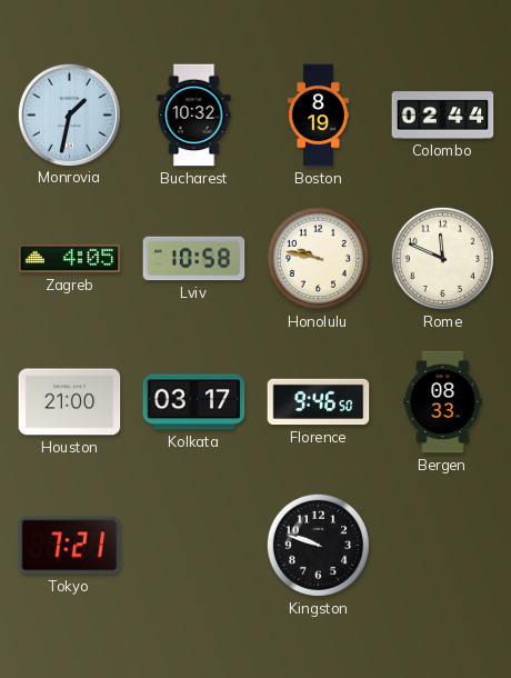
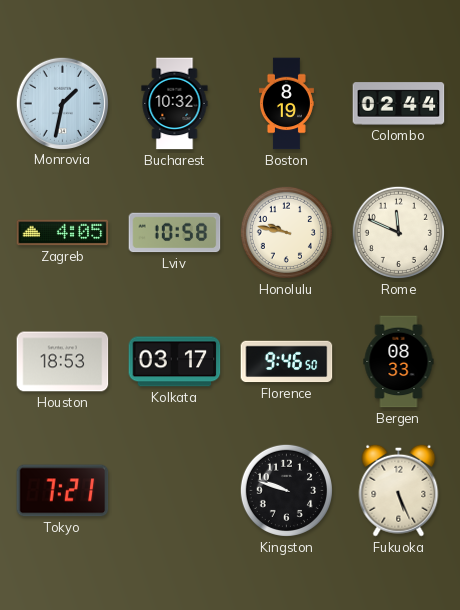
Houston: 21:00 -> 18:53
Fukuoka: none -> 5:26
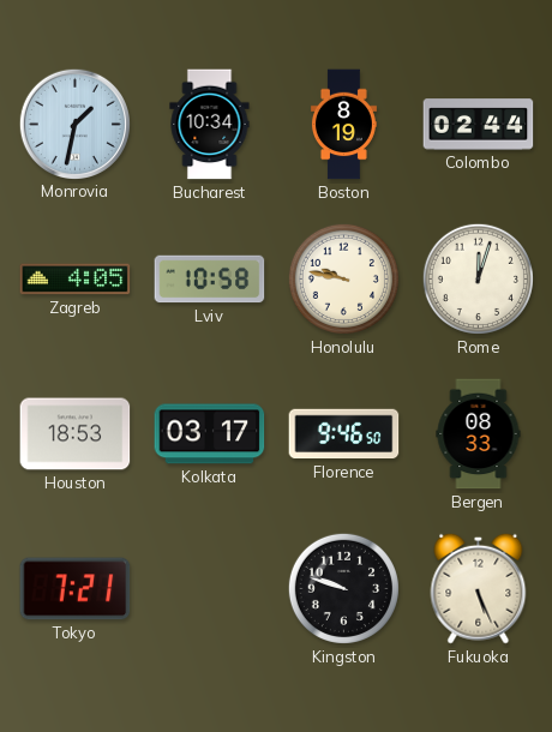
Bucharest: 10:32 -> 10:34
Rome: 11:49 -> 12:03
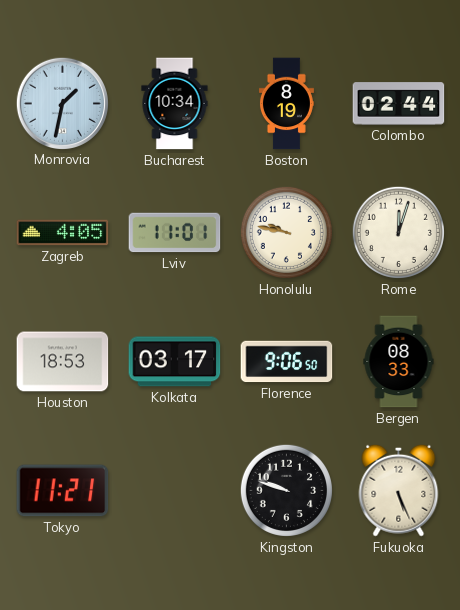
Lviv: 10:58 -> 11:01
Florence: 9:46 -> 9:06
Tokyo: 7:21 -> 11:21
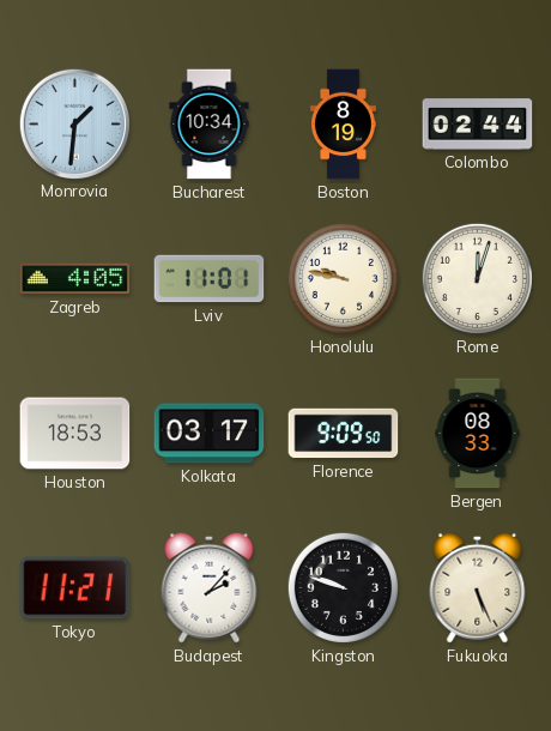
Monrovia: 1:32 -> 1:31
Florence: 9:06 -> 9:09
Budapest: none -> 2:07
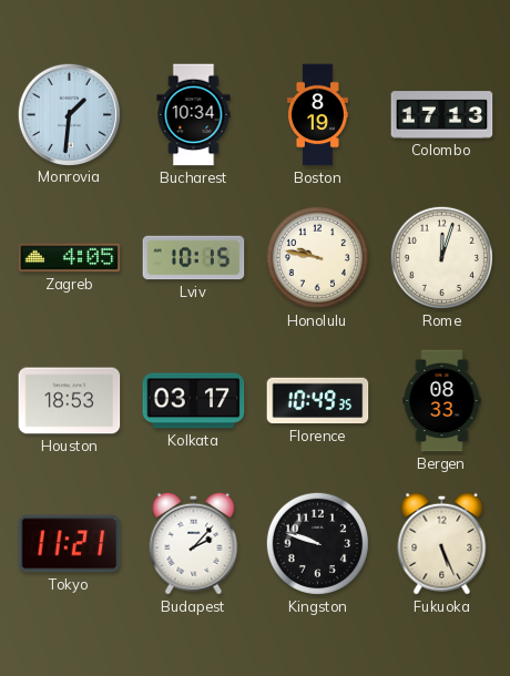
Colombo: 02:44 -> 17:13
Lviv: 11:01 -> 10:15
Florence: 9:09 -> 10:49
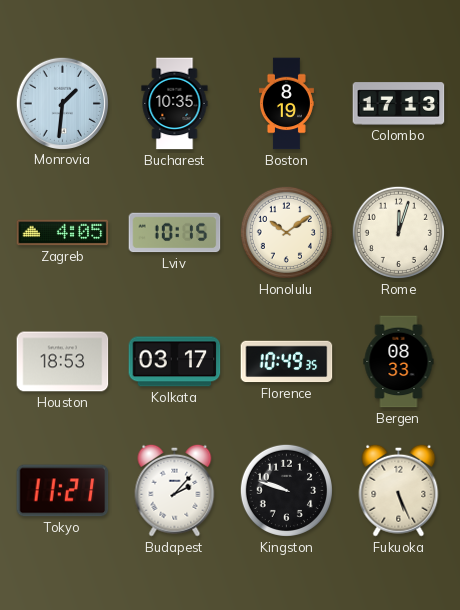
Bucharest: 10:34 -> 10:35
Honolulu: 9:47 -> 10:09
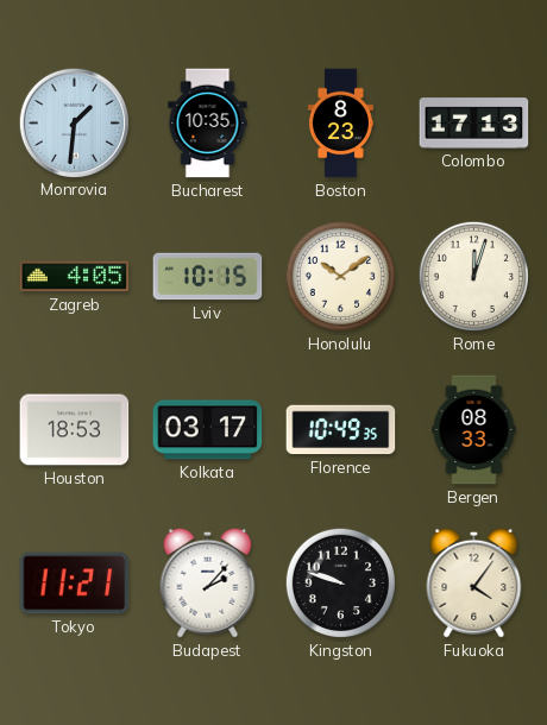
Boston: 8:19 -> 8:23
Fukuoka: 5:26 -> 4:06
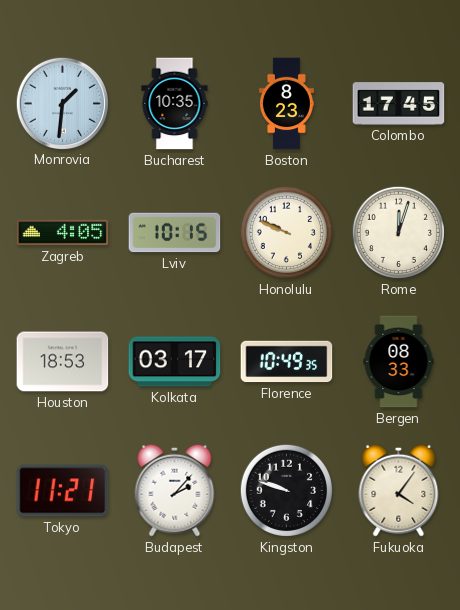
Colombo: 17:13 -> 17:45
Honolulu: 10:09 -> 9:49
